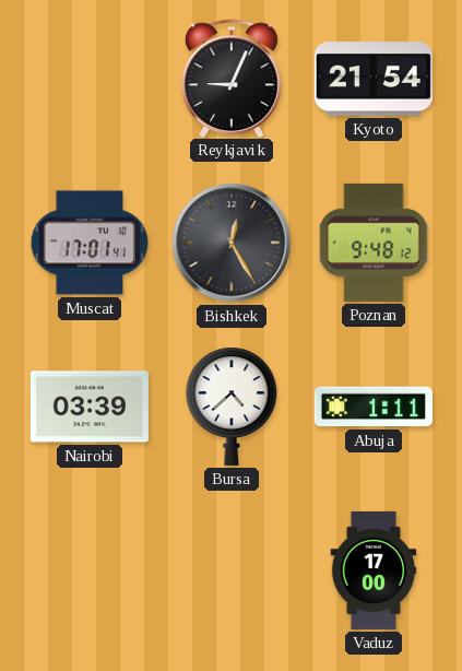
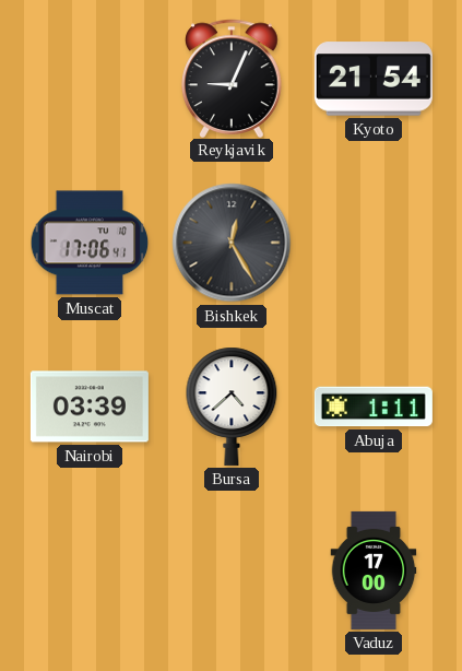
Muscat: 17:01 -> 17:06
Poznan: 9:48 -> none
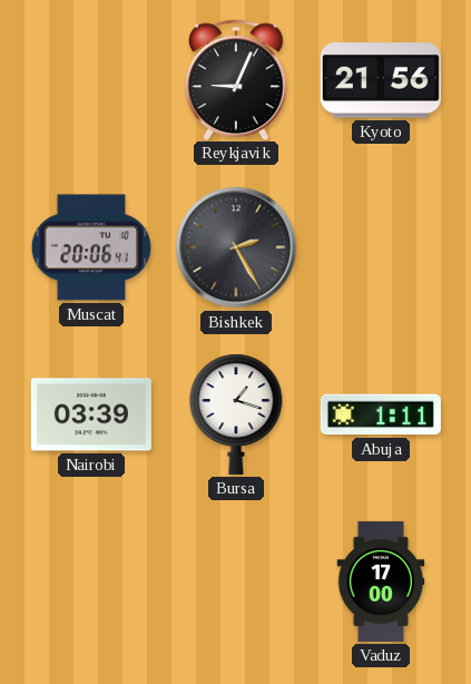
Kyoto: 21:54 -> 21:56
Muscat: 17:06 -> 20:06
Bishkek: 12:25 -> 2:25
Bursa: 4:38 -> 1:18
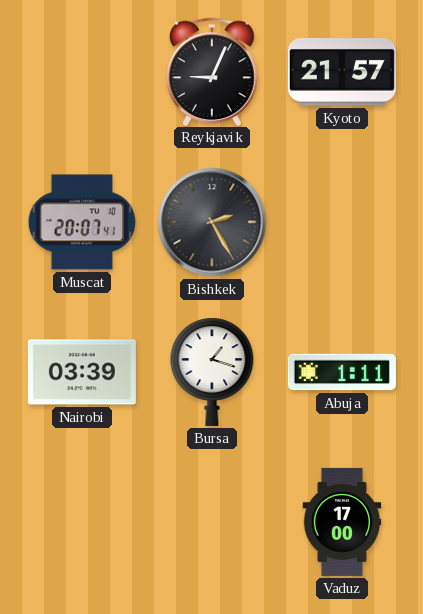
Kyoto: 21:56 -> 21:57
Muscat: 20:06 -> 20:07
